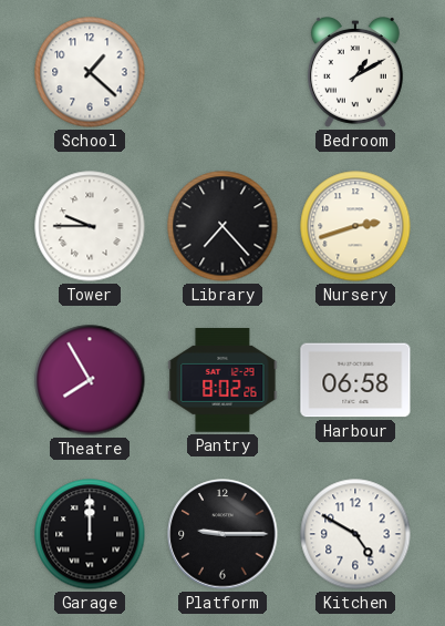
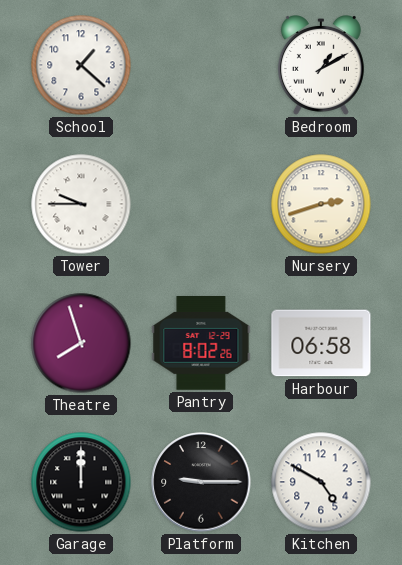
Library: 7:23 -> none
Theatre: 7:55 -> 7:57
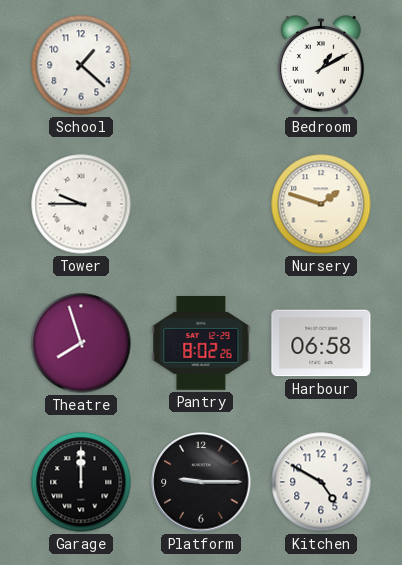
Nursery: 2:42 -> 1:48
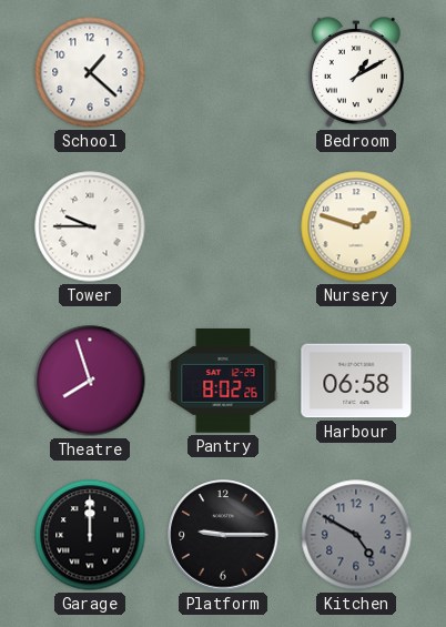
Kitchen dial: white -> grey
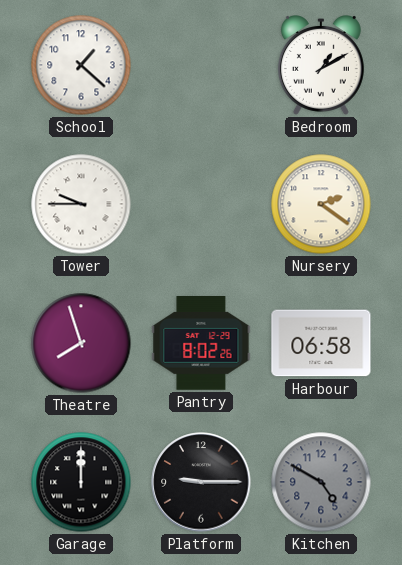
Nursery: 1:48 -> 2:21
